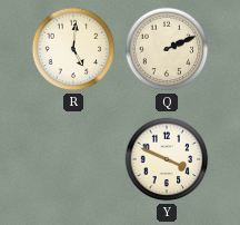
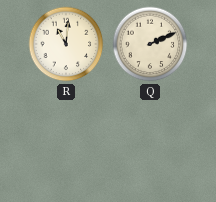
R: 5:01 -> 11:01
Y: 3:49 -> none
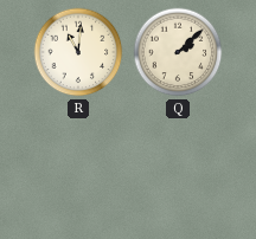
Q: 2:11 -> 2:08
